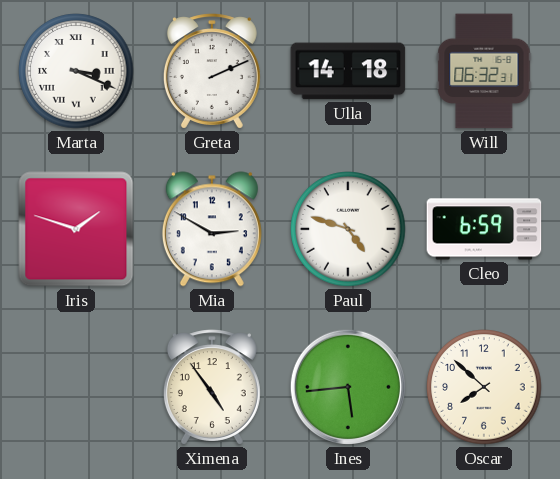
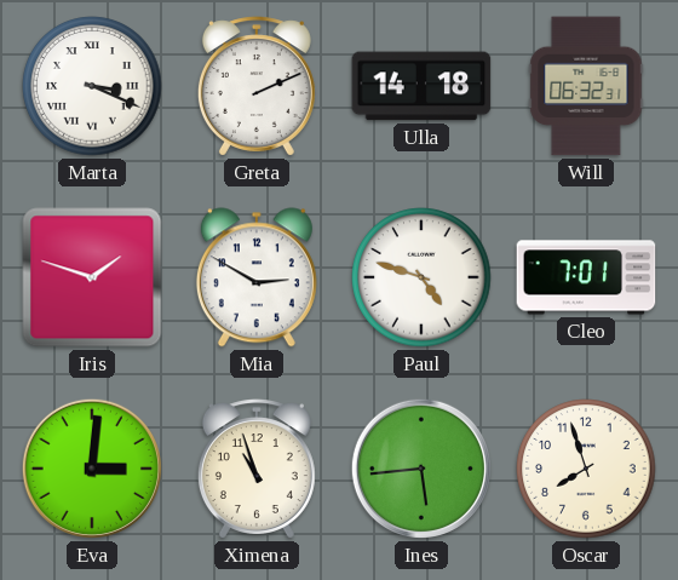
Cleo: 6:59 -> 7:01
Eva: none -> 3:01
Ximena: 4:54 -> 10:57
Oscar: 7:52 -> 7:57
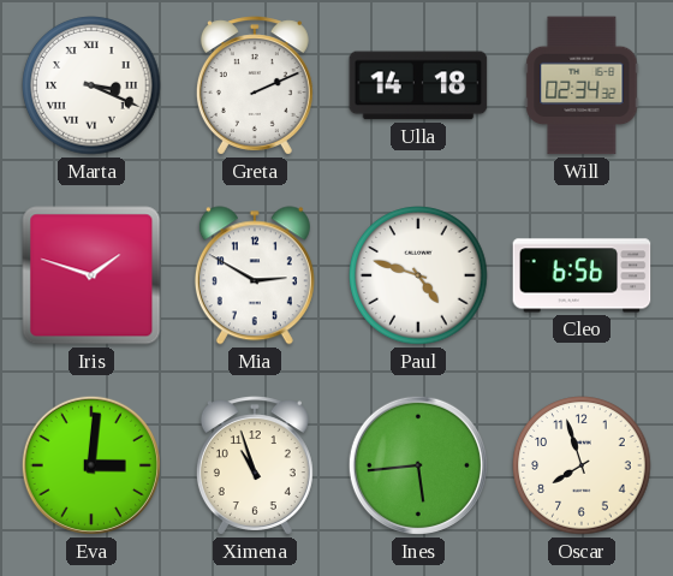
Will: 06:32 -> 02:34
Cleo: 7:01 -> 6:56
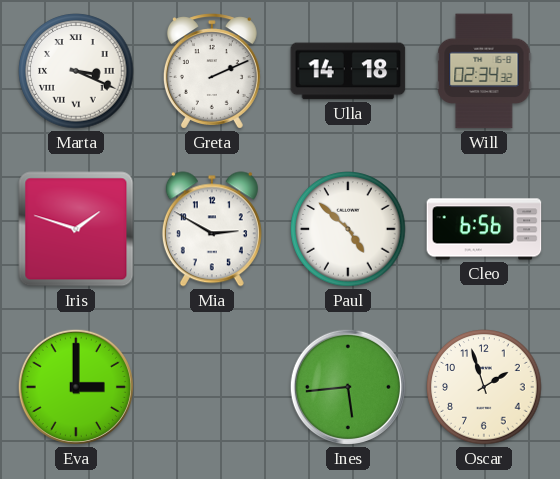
Paul: 4:48 -> 4:52
Eva: 3:01 -> 3:00
Ximena: 10:57 -> none
Oscar: 7:57 -> 1:57
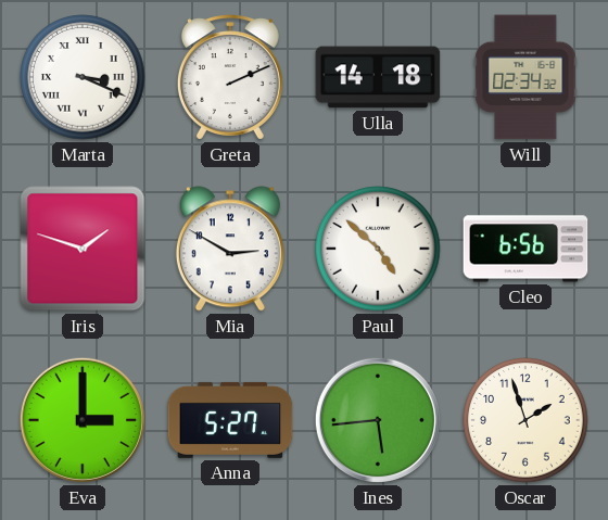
Anna: none -> 5:27
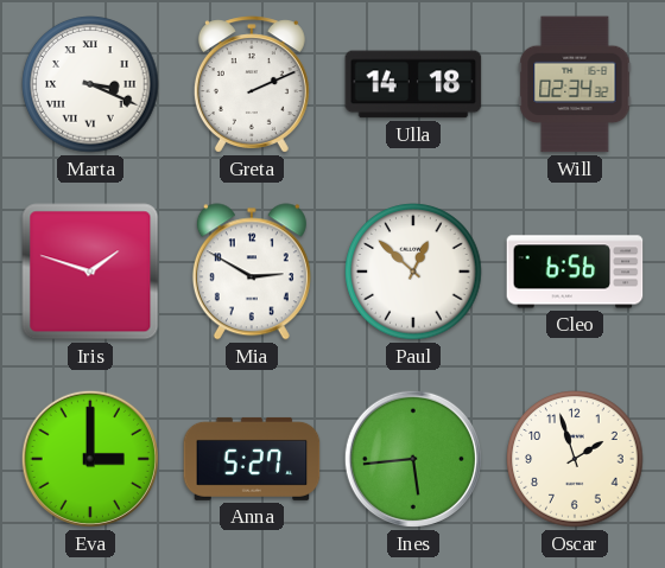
Paul: 4:52 -> 12:52
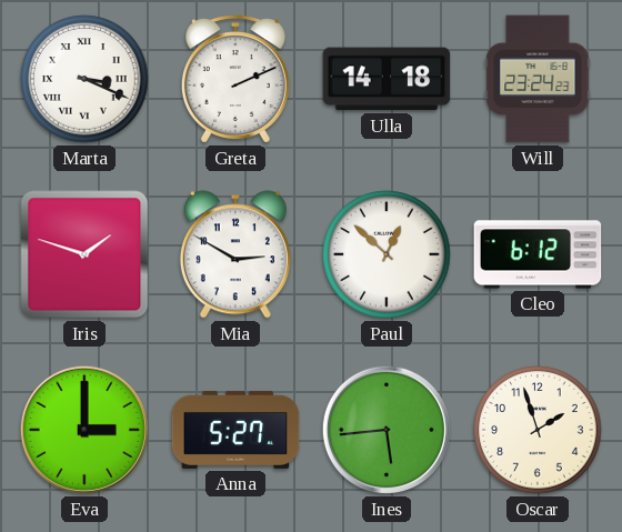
Will: 02:34 -> 23:24
Cleo: 6:56 -> 6:12
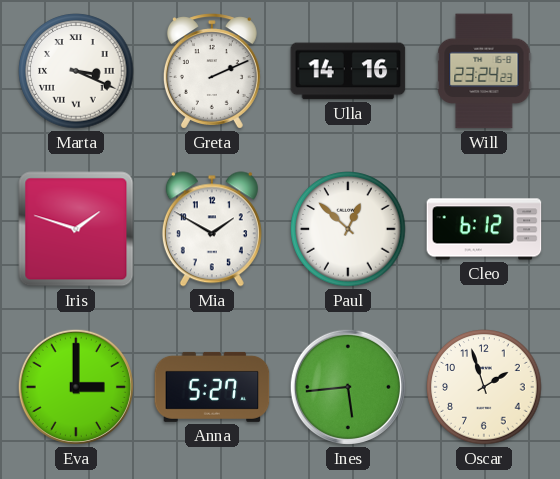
Ulla: 14:18 -> 14:16
Mia: 2:50 -> 1:50
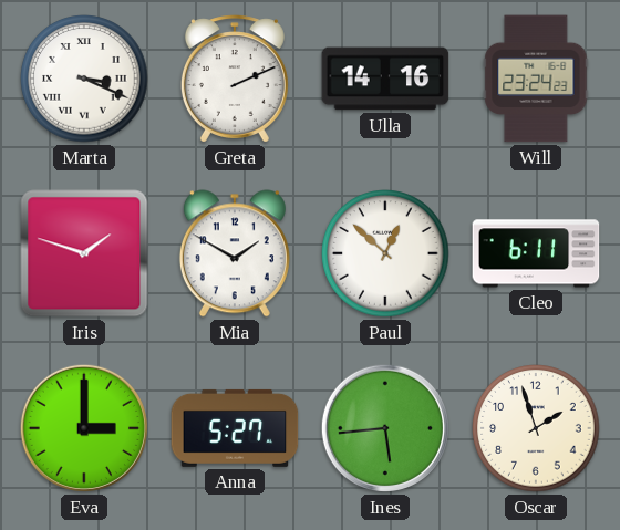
Cleo: 6:12 -> 6:11
